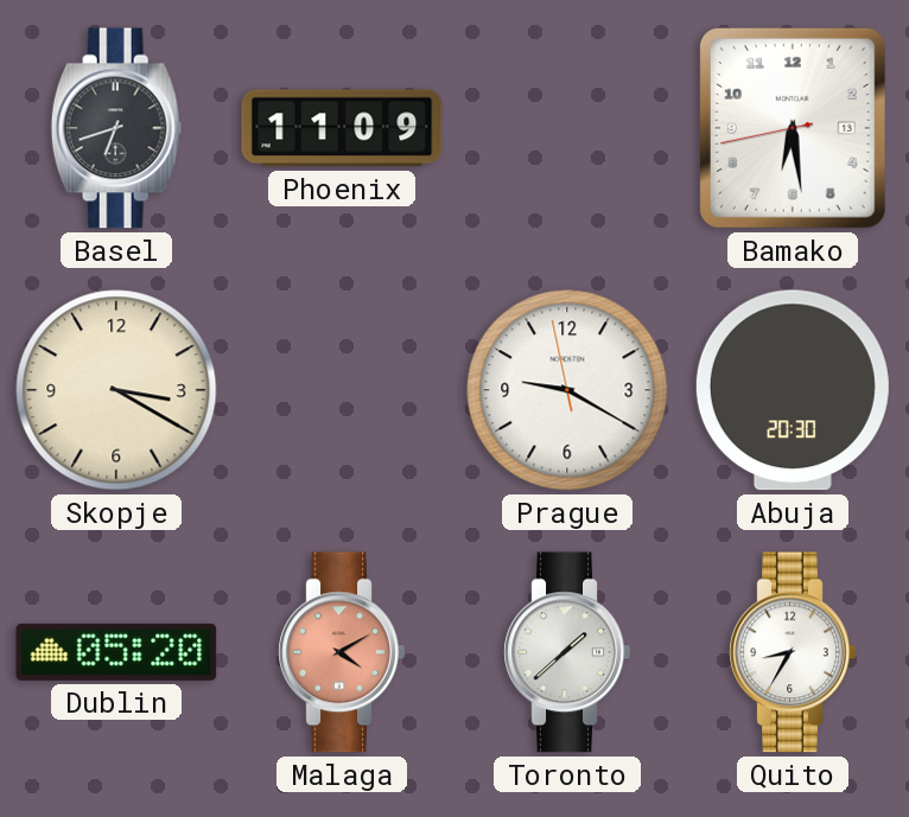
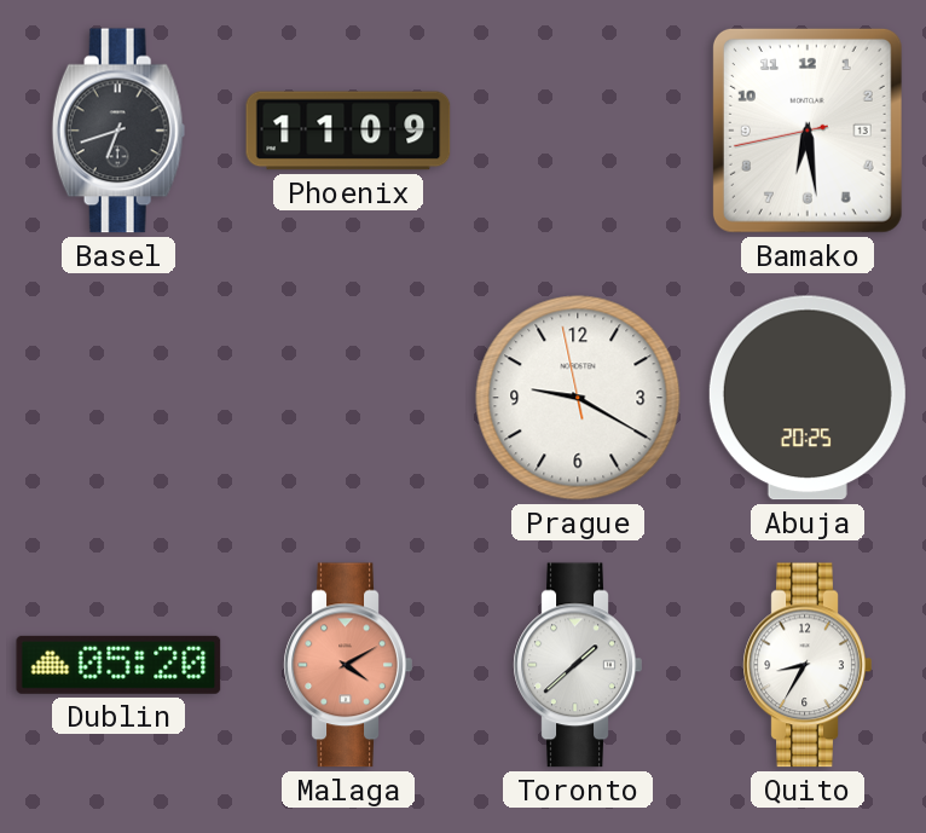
Skopje: 3:20 -> none
Abuja: 20:30 -> 20:25
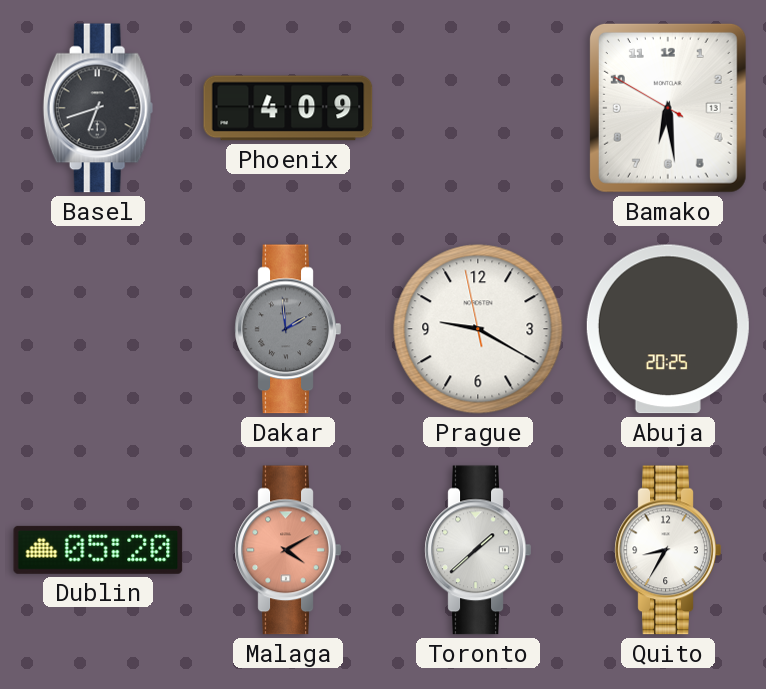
Phoenix: 11:09 -> 4:09
Bamako: 6:28:43 -> 6:28:50
Dakar: none -> 1:59
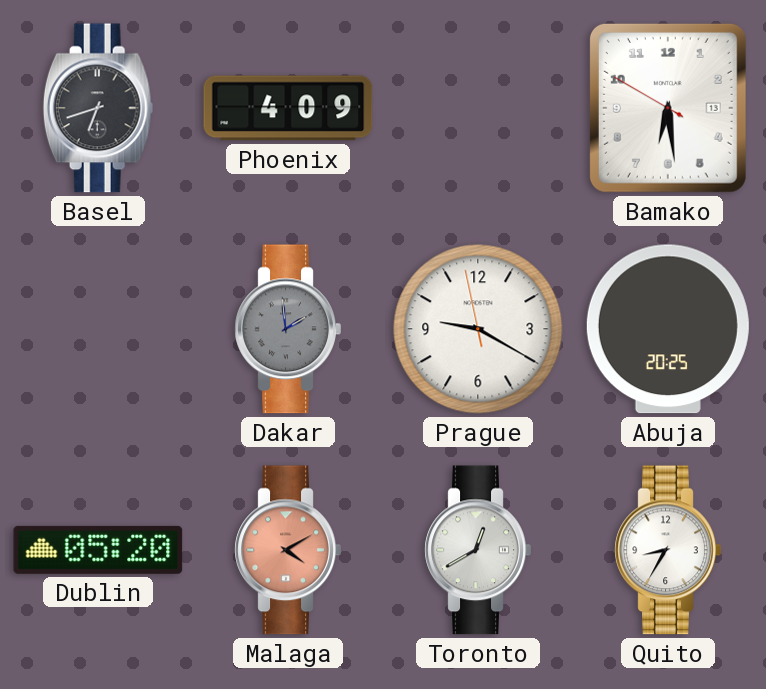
Toronto: 1:38 -> 12:40
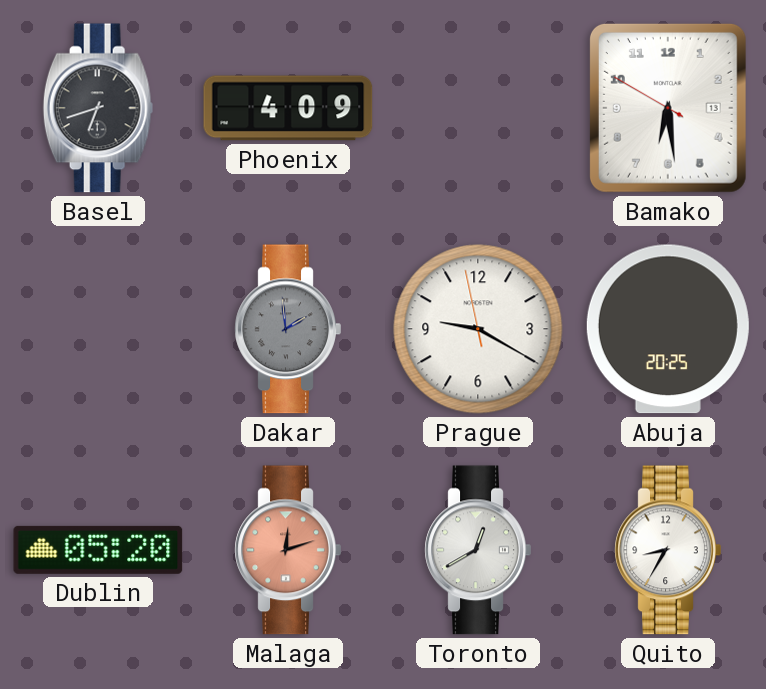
Malaga: 4:10 -> 12:12
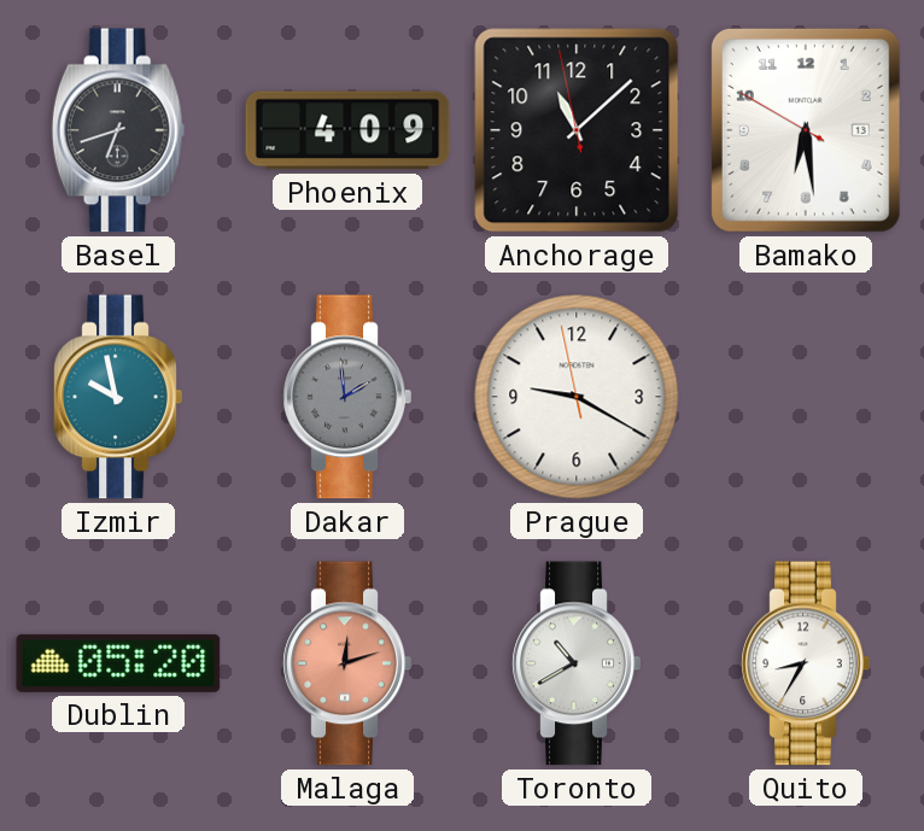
Anchorage: none -> 11:07
Izmir: none -> 9:58
Abuja: 20:25 -> none
Toronto: 12:40 -> 10:40
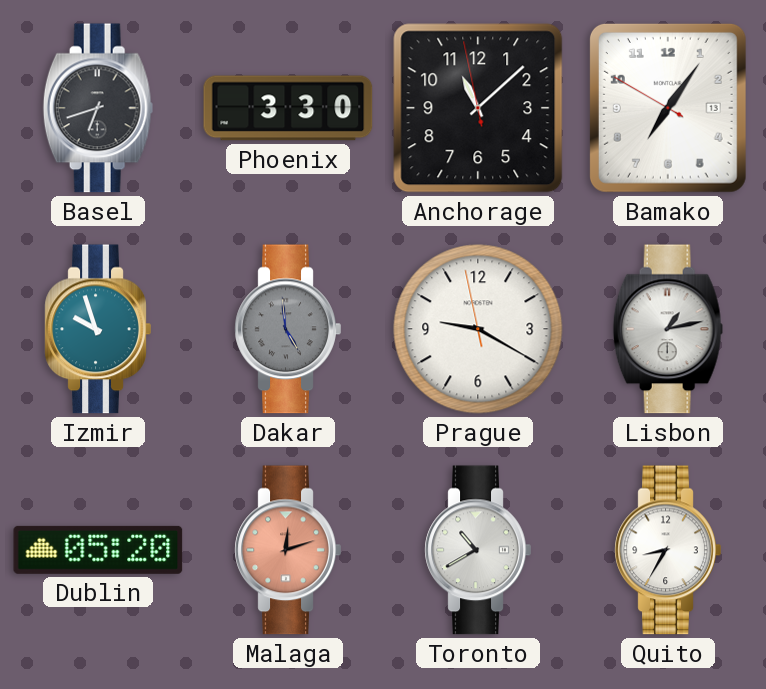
Phoenix: 4:09 -> 3:30
Bamako: 6:28 -> 7:05
Izmir: 9:58 -> 9:57
Dakar: 1:59 -> 4:59
Lisbon: none -> 1:13
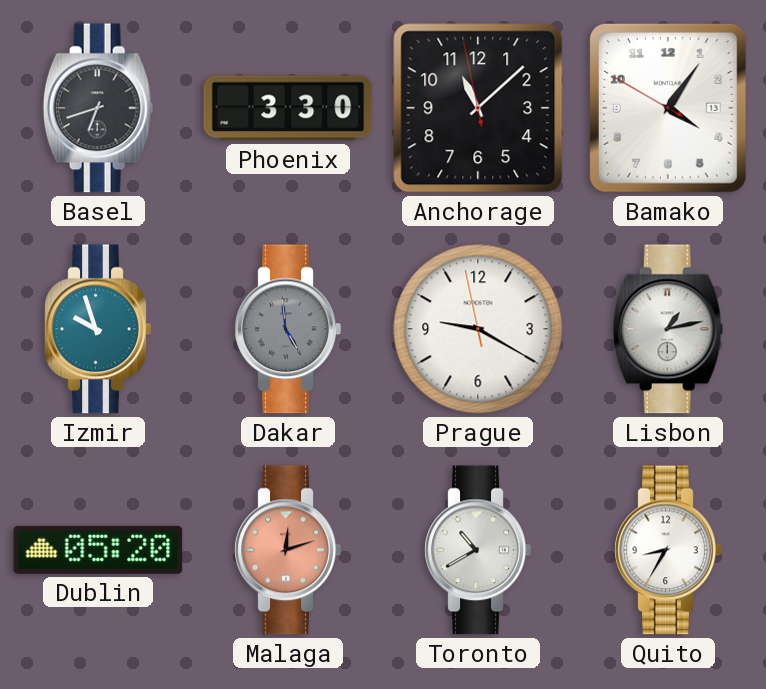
Bamako: 7:05 -> 4:05
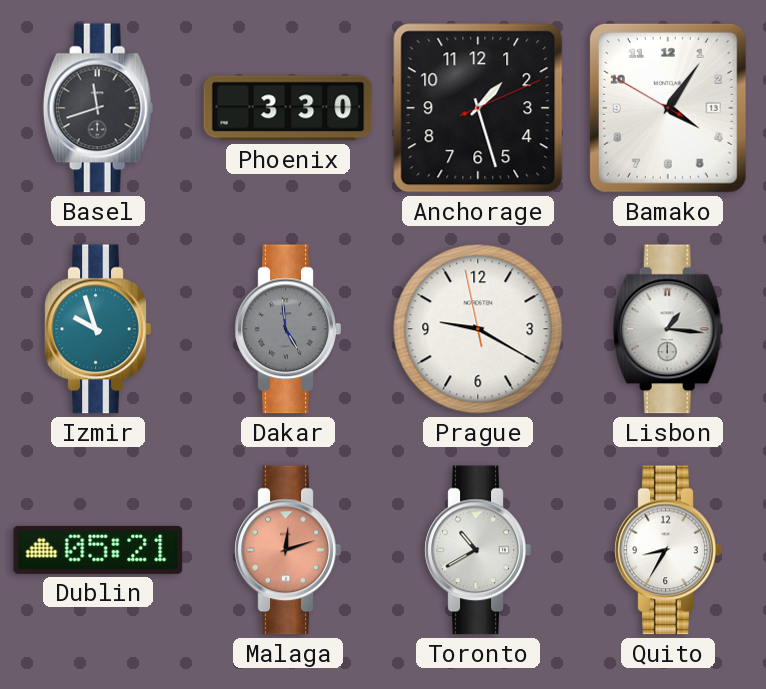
Basel: 6:42 -> 11:42
Anchorage: 11:07 -> 1:27
Lisbon: 1:13 -> 1:16
Dublin: 05:20 -> 05:21
